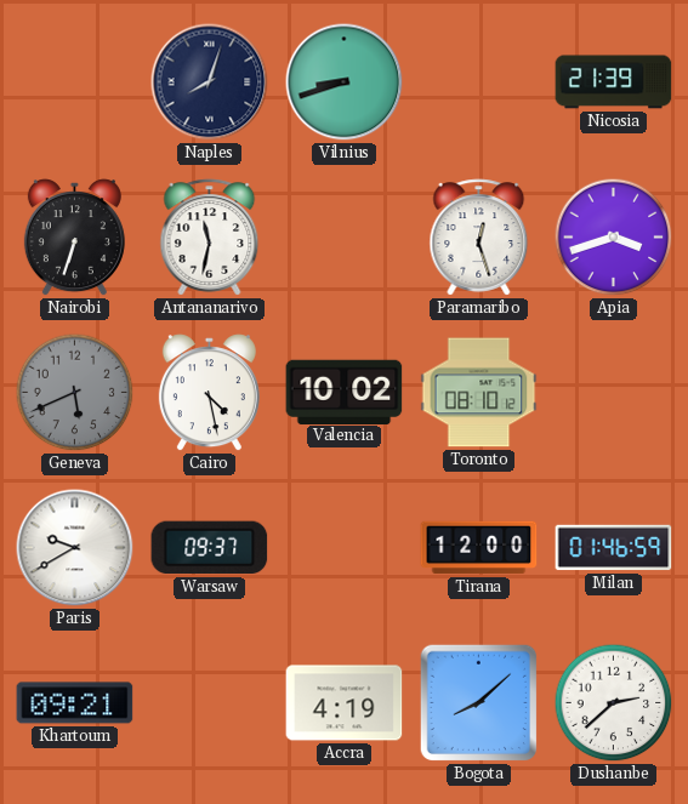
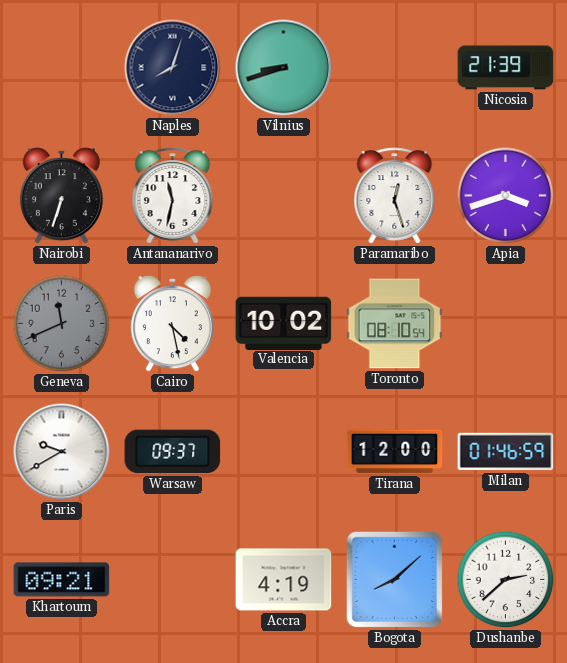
Geneva: 5:41 -> 11:41
Toronto: 08:10:12 -> 08:10:54
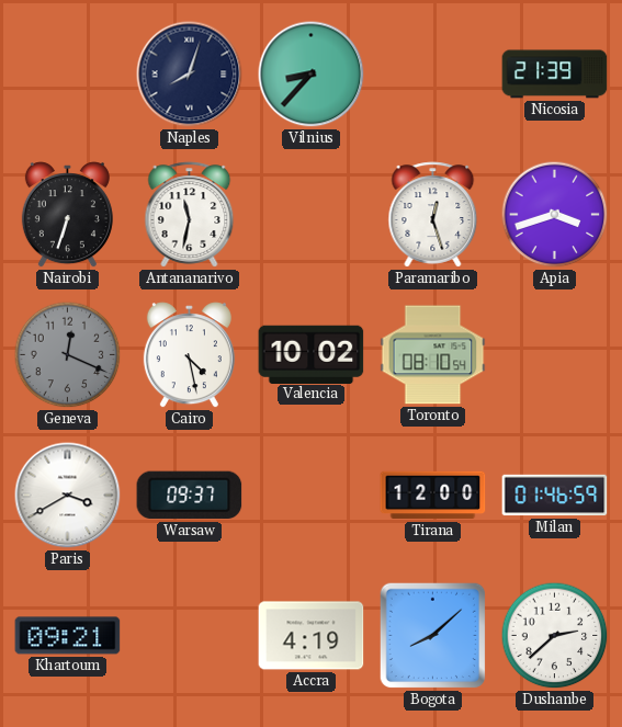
Vilnius: 8:42 -> 8:37
Geneva: 11:41 -> 12:19
Paris: 9:40 -> 3:40
